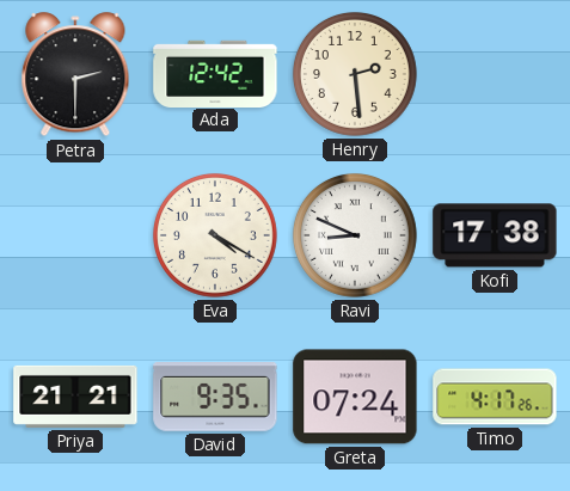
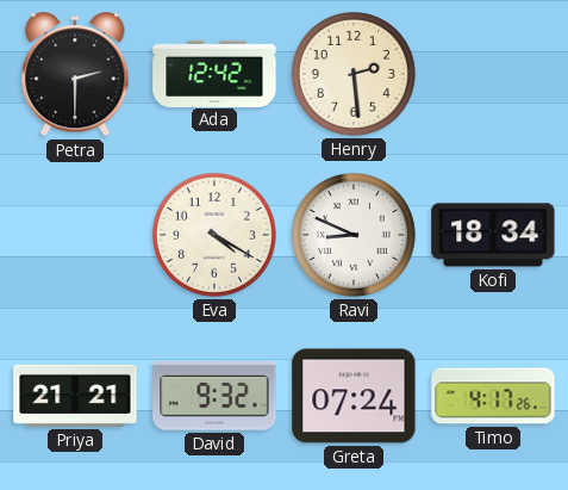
Kofi: 17:38 -> 18:34
David: 9:35 -> 9:32
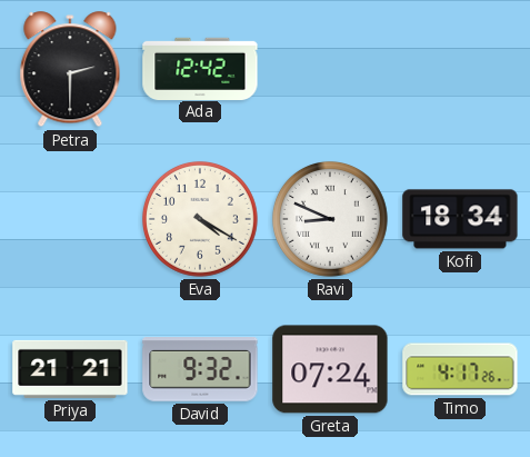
Henry: 2:29 -> none
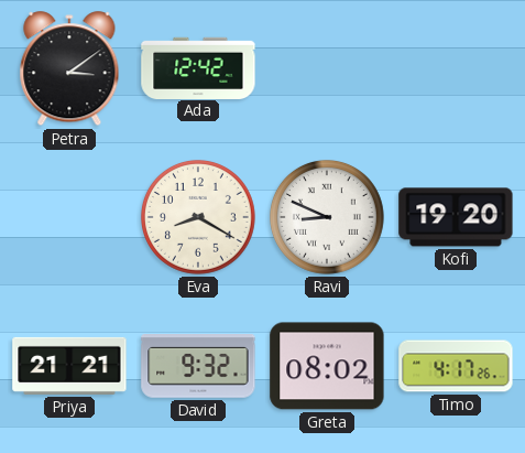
Petra: 2:30 -> 3:09
Eva: 4:20 -> 8:20
Kofi: 18:34 -> 19:20
Greta: 07:24 -> 08:02
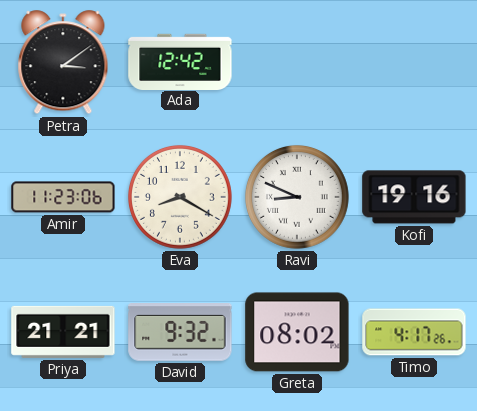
Amir: none -> 11:23
Kofi: 19:20 -> 19:16
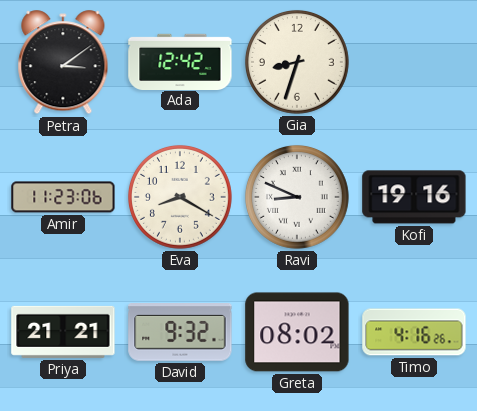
Gia: none -> 8:33
Timo: 4:17 -> 4:16
